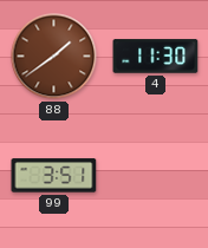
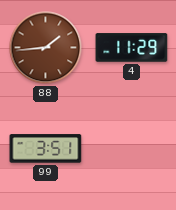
88: 1:39 -> 1:44
4: 11:30 -> 11:29
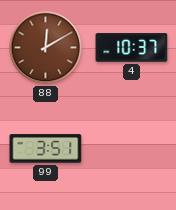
88: 1:44 -> 12:10
4: 11:29 -> 10:37
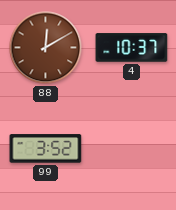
99: 3:51 -> 3:52
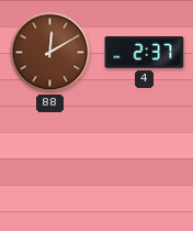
4: 10:37 -> 2:37
99: 3:52 -> none
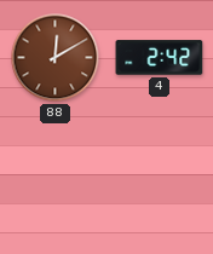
4: 2:37 -> 2:42
